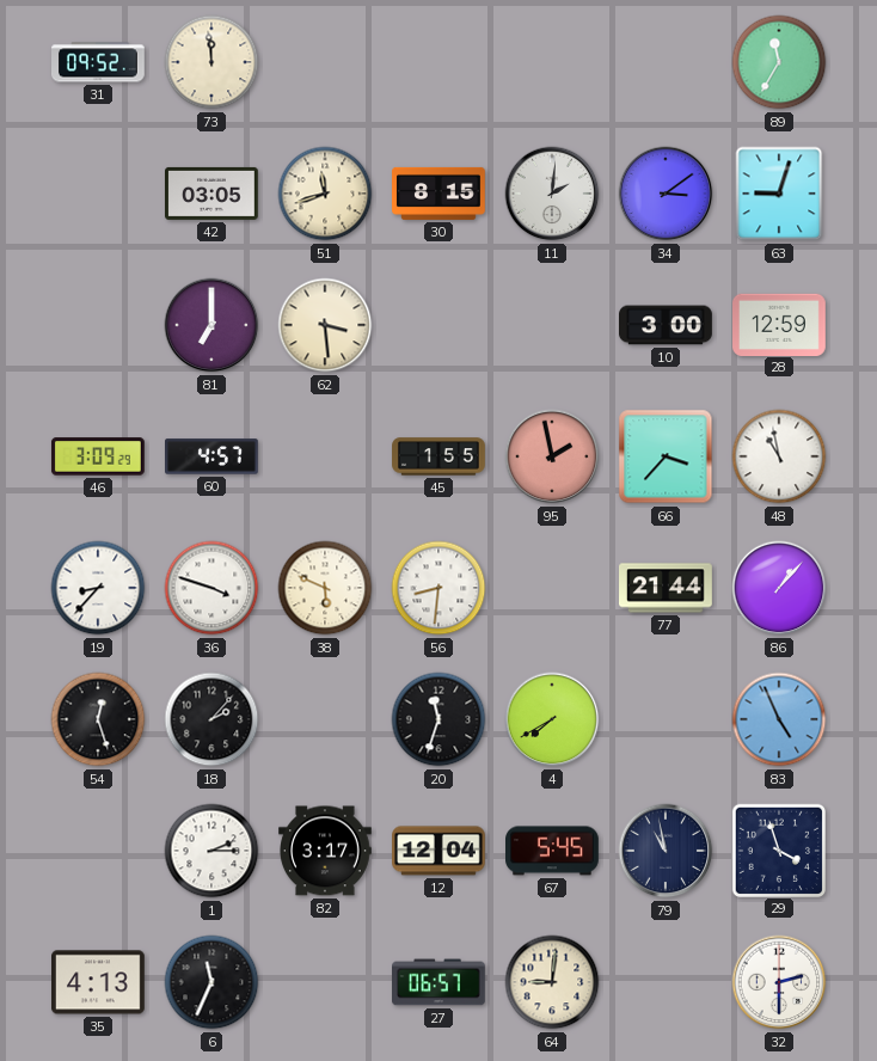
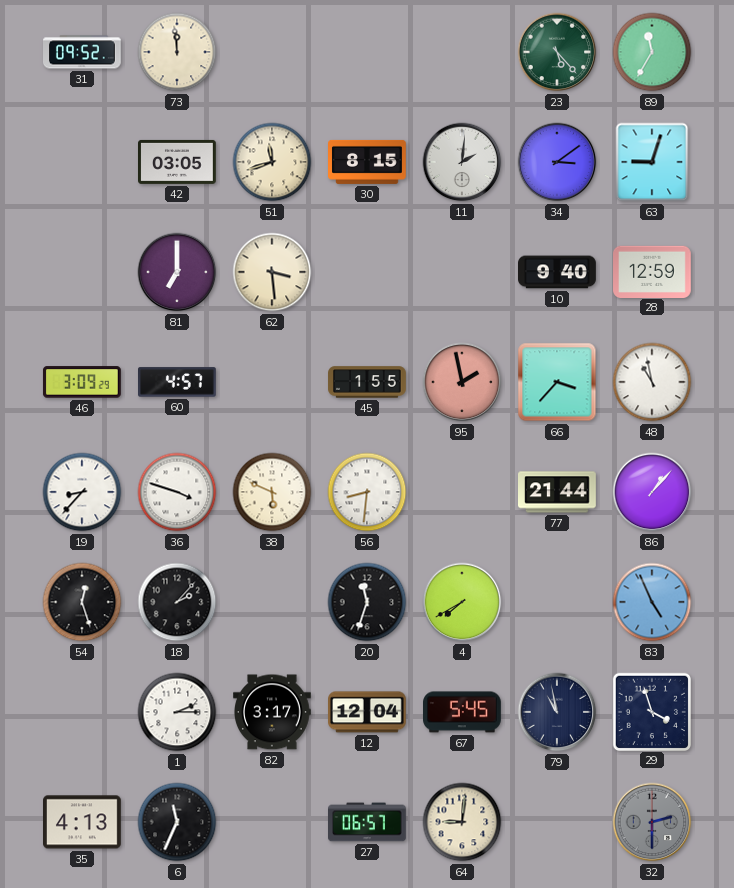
23: none -> 5:23
10: 3:00 -> 9:40
32 dial: white -> grey
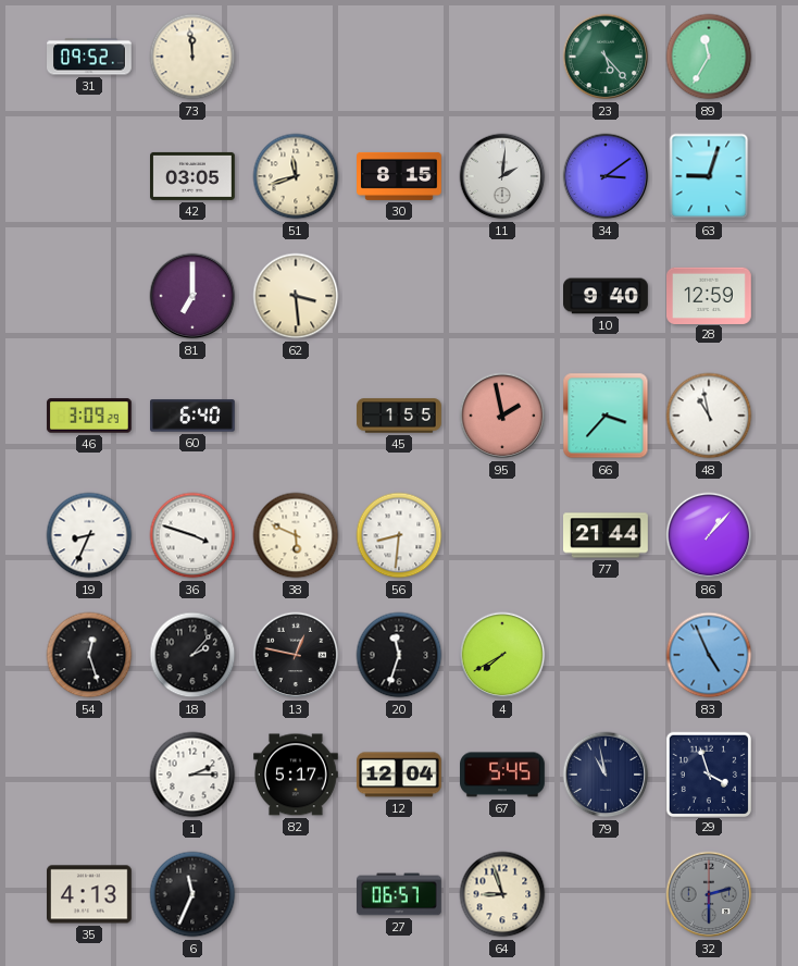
60: 4:57 -> 6:40
19: 8:37 -> 8:34
13: none -> 12:47
82: 3:17 -> 5:17
64: 9:01 -> 8:57
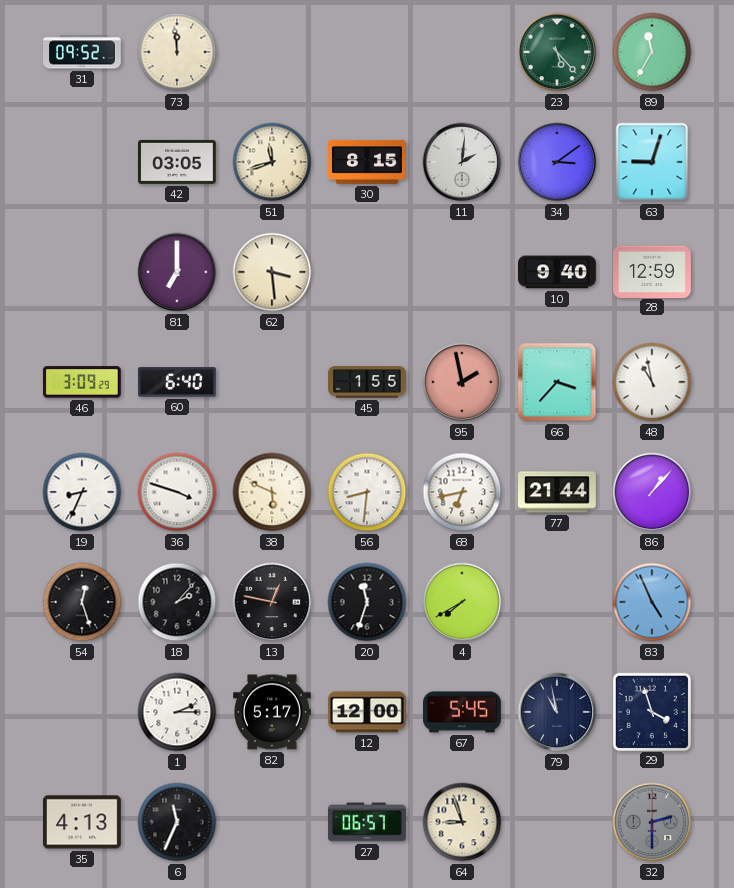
68: none -> 6:43
12: 12:04 -> 12:00
